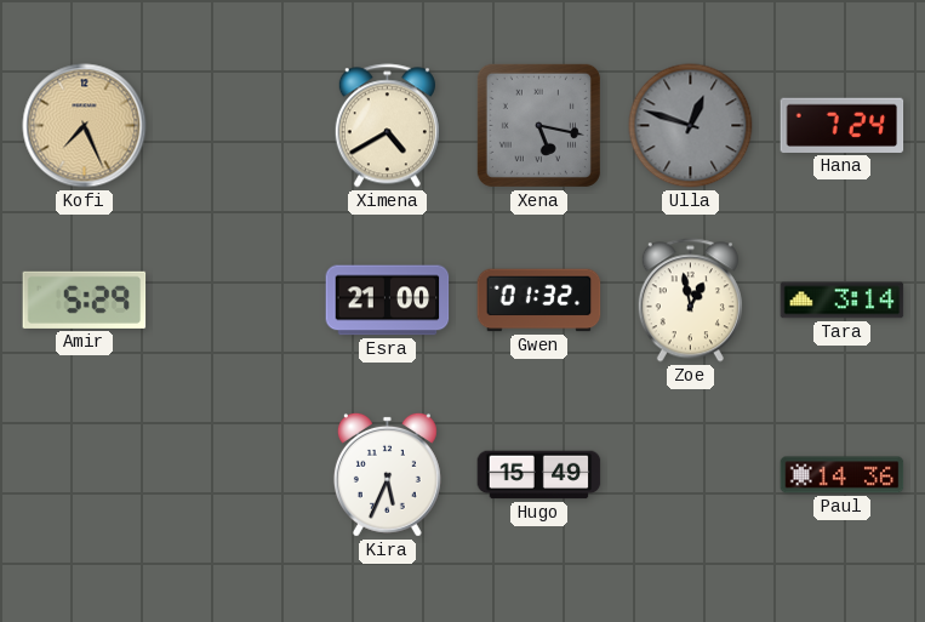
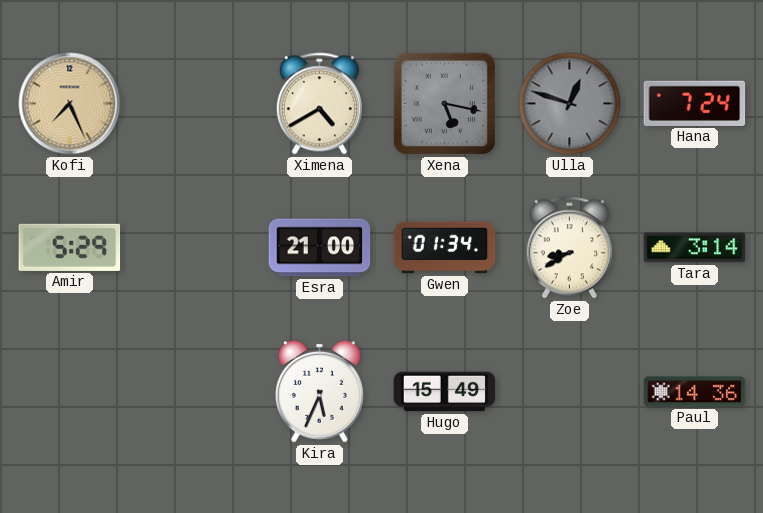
Gwen: 01:32 -> 01:34
Zoe: 12:58 -> 8:40
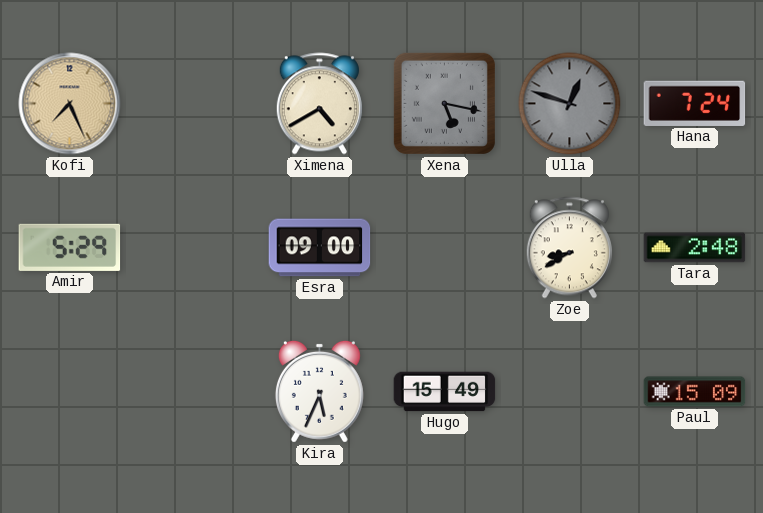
Esra: 21:00 -> 09:00
Gwen: 01:34 -> none
Tara: 3:14 -> 2:48
Paul: 14:36 -> 15:09
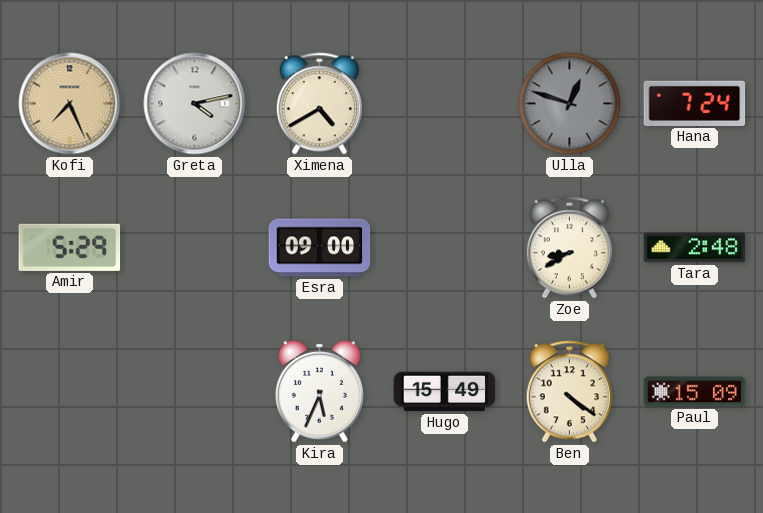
Greta: none -> 4:13
Xena: 5:17 -> none
Ben: none -> 4:21
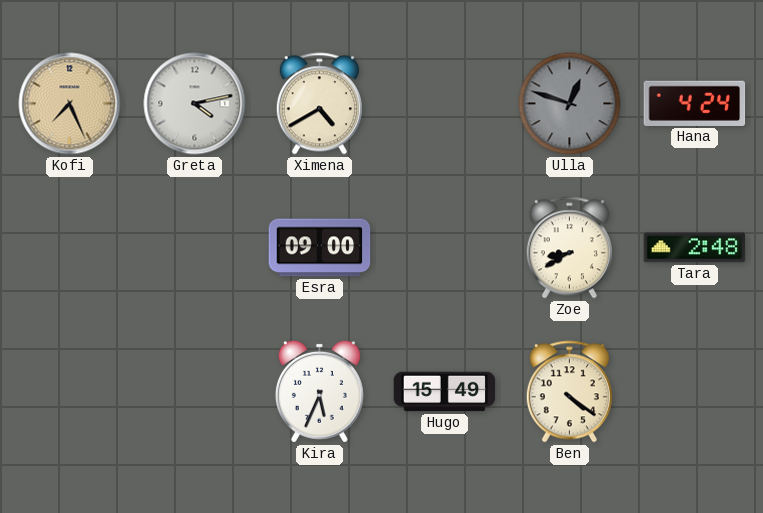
Hana: 7:24 -> 4:24
Amir: 5:29 -> none
Paul: 15:09 -> none
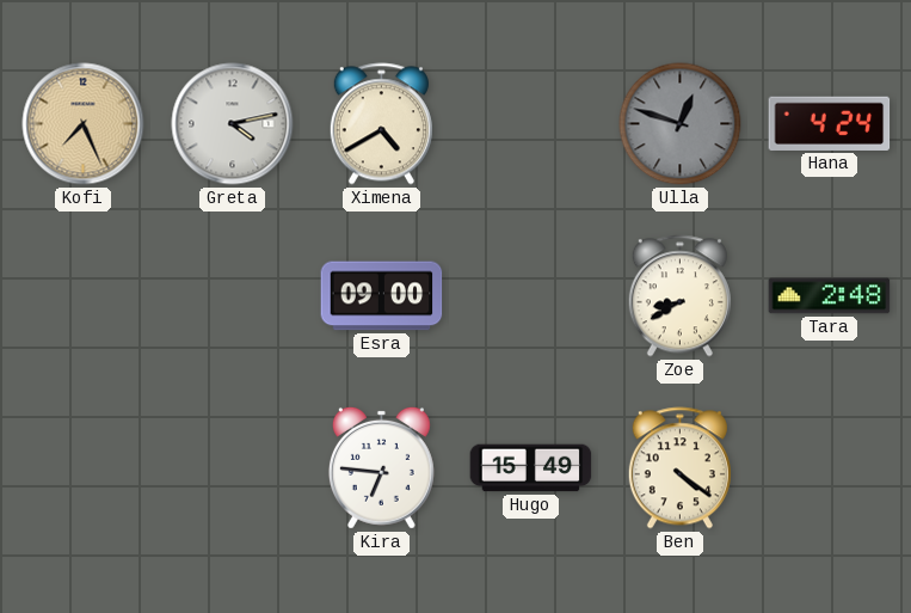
Kira: 5:34 -> 6:46
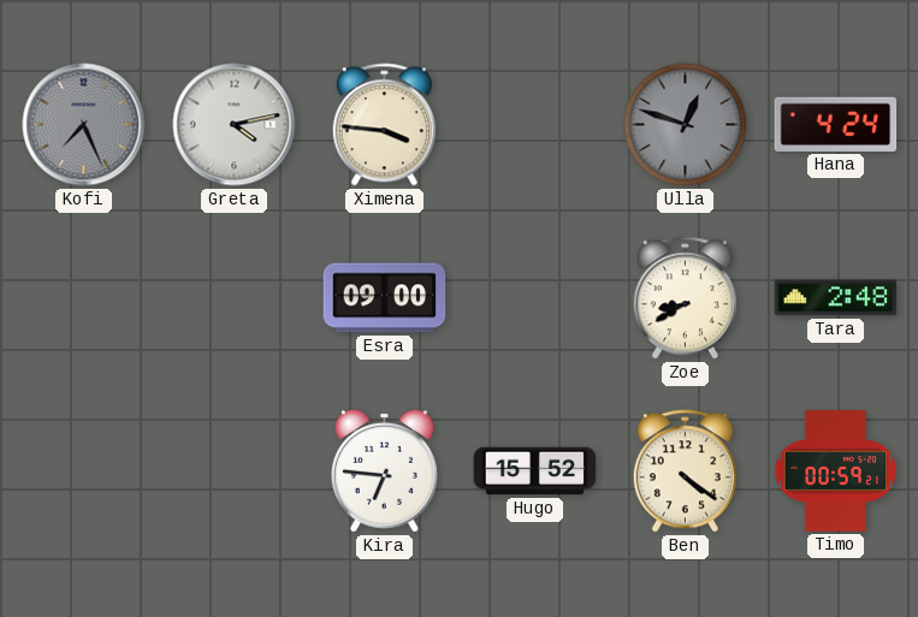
Kofi dial: champagne -> grey
Ximena: 4:40 -> 3:46
Hugo: 15:49 -> 15:52
Timo: none -> 00:59
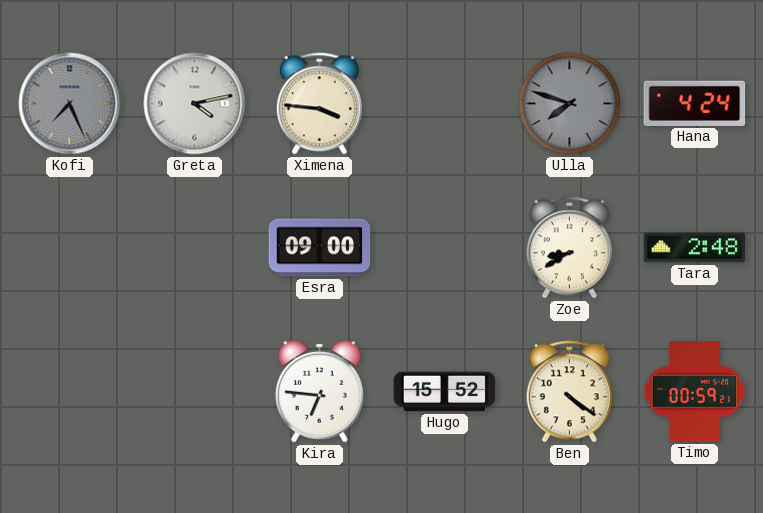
Ulla: 12:48 -> 7:48
